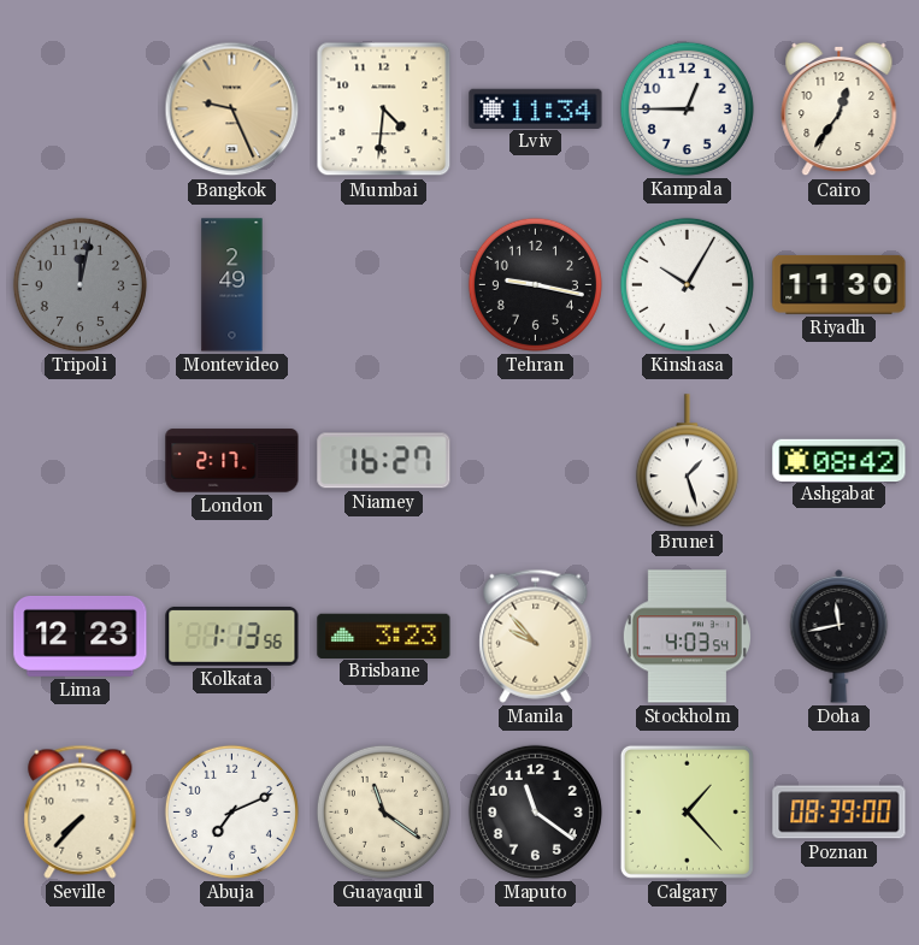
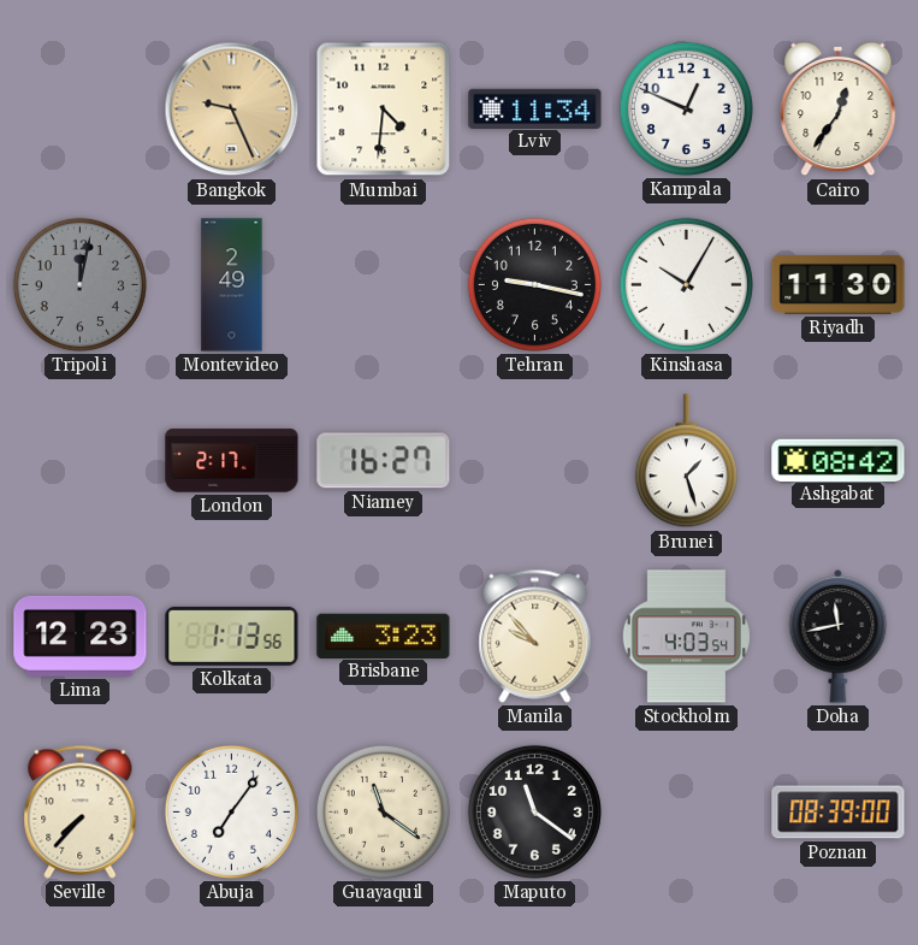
Kampala: 12:45 -> 12:49
Abuja: 7:11 -> 7:06
Calgary: 1:23 -> none
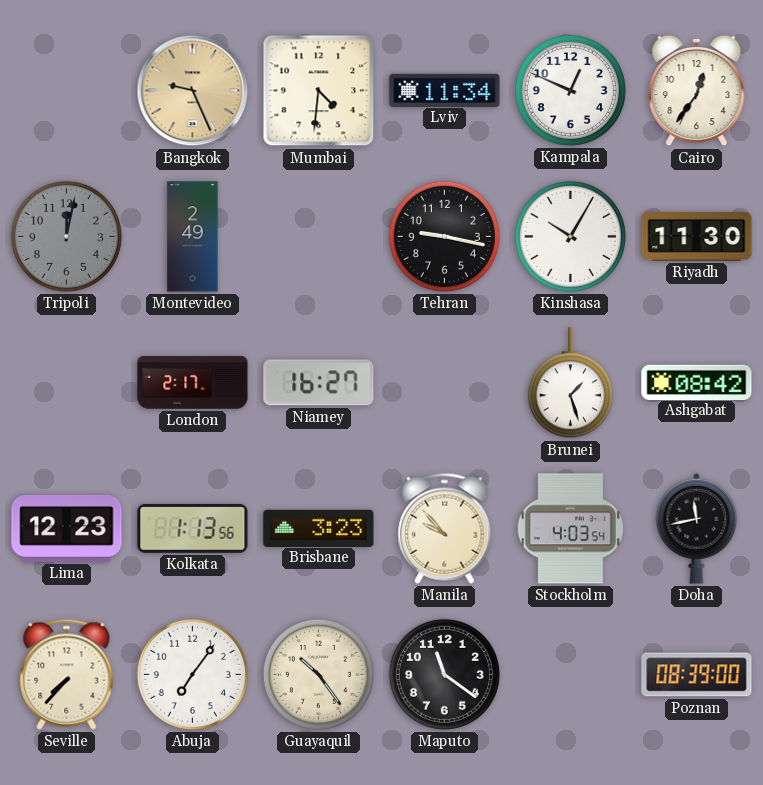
Guayaquil: 11:21 -> 10:24
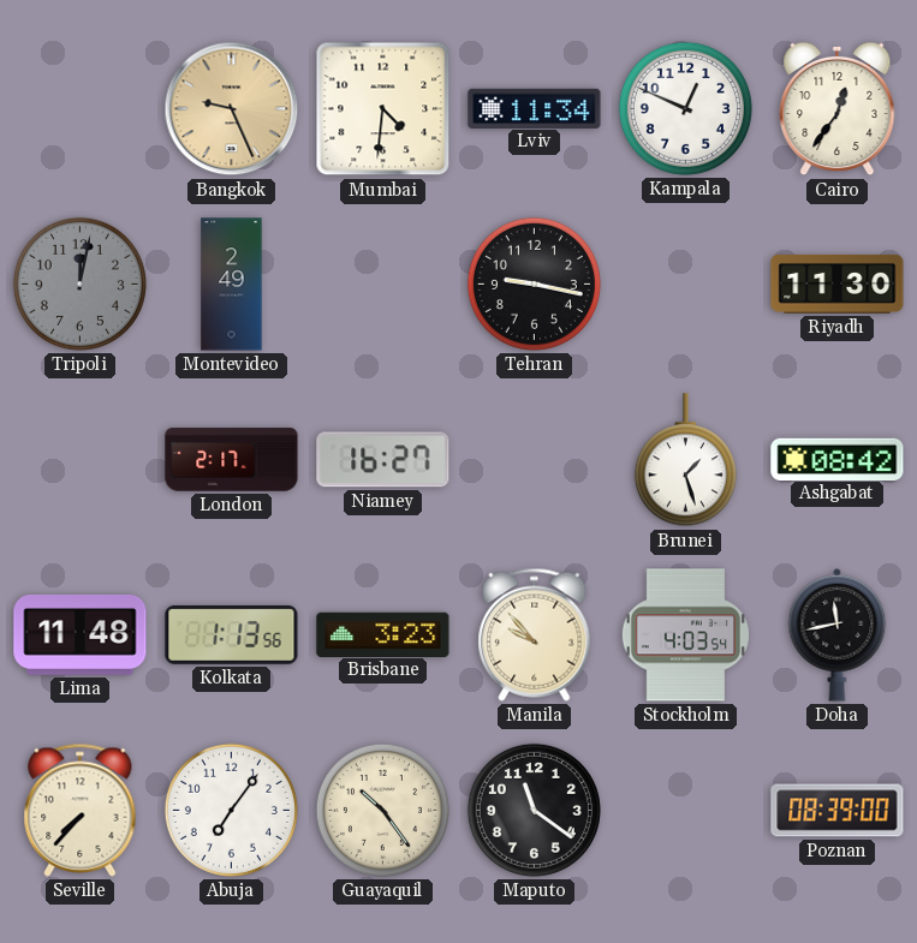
Kinshasa: 10:05 -> none
Lima: 12:23 -> 11:48
